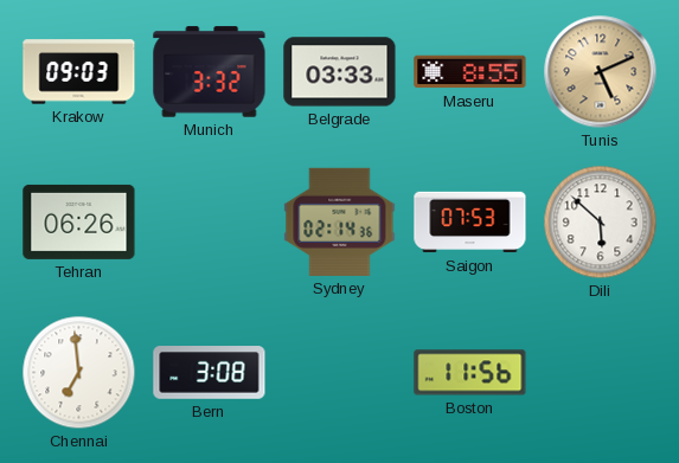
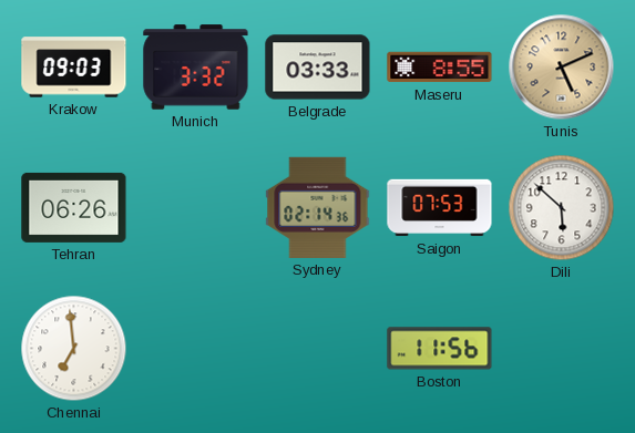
Bern: 3:08 -> none
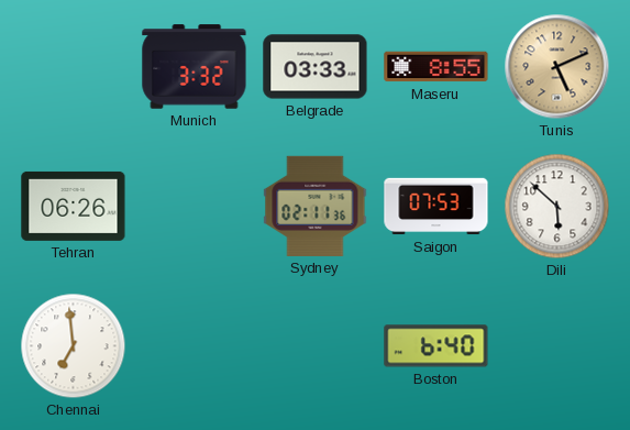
Krakow: 09:03 -> none
Sydney: 02:14 -> 02:11
Boston: 11:56 -> 6:40
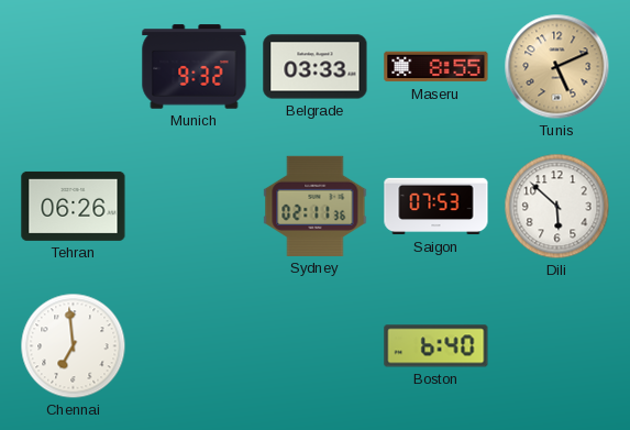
Munich: 3:32 -> 9:32
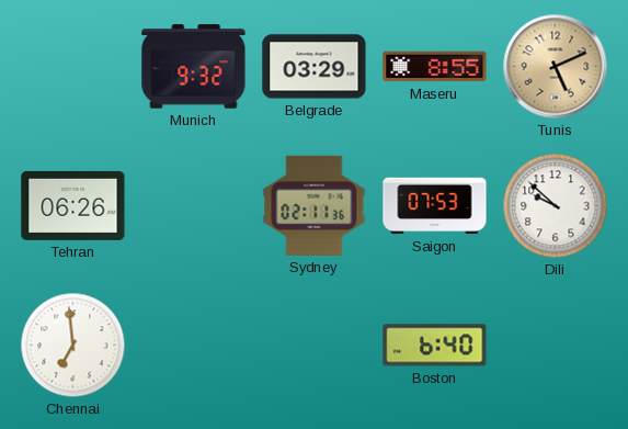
Belgrade: 03:33 -> 03:29
Dili: 5:52 -> 9:52
